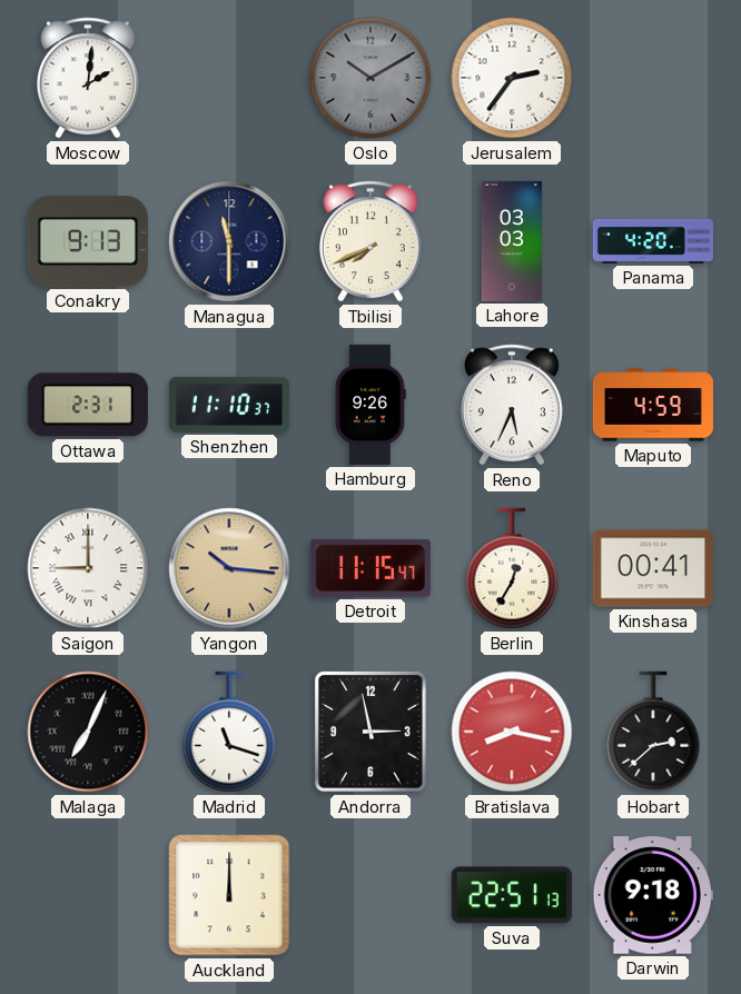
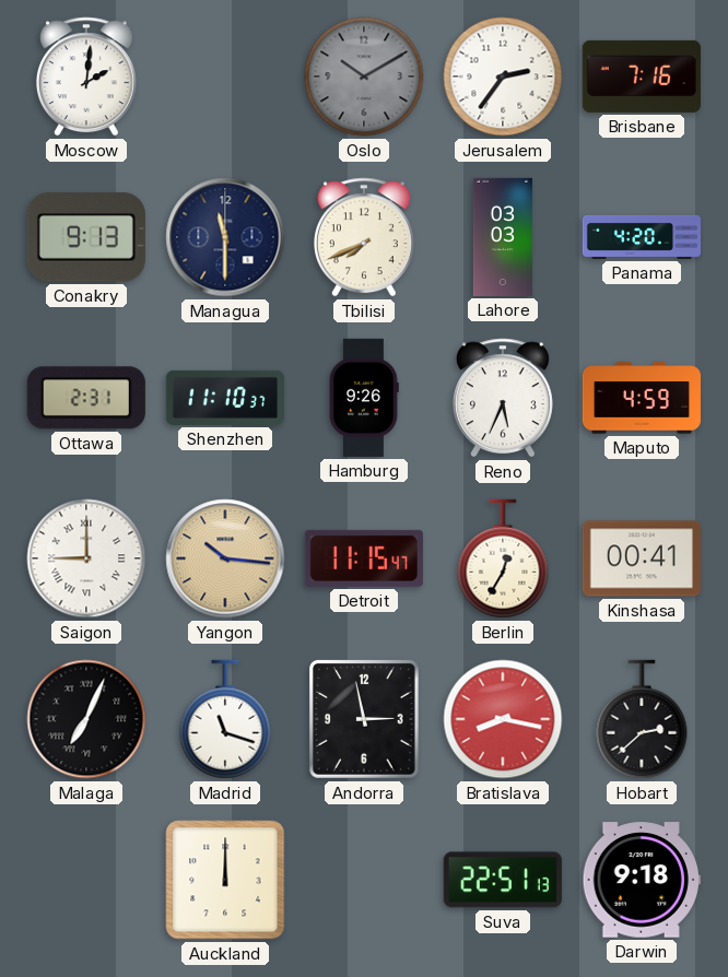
Brisbane: none -> 7:16
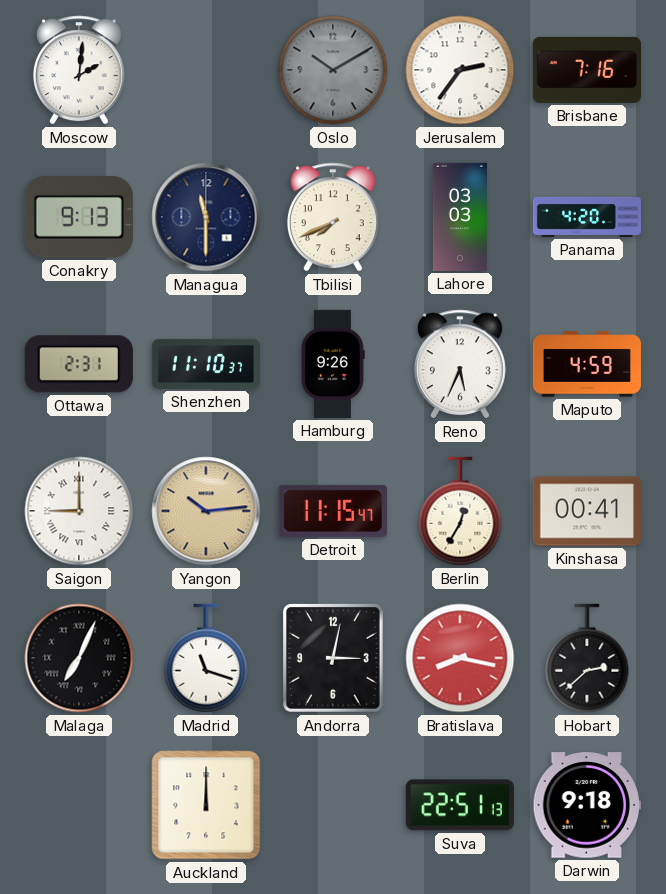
Yangon: 10:16 -> 10:14
Andorra: 2:58 -> 3:02
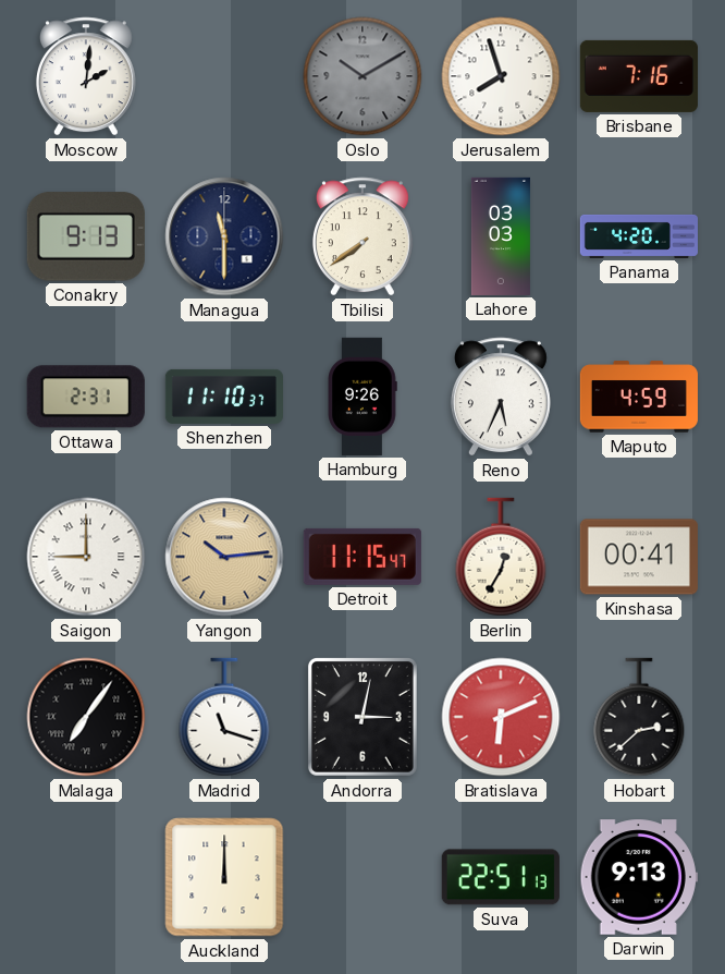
Jerusalem: 2:36 -> 7:57
Tbilisi: 7:41 -> 7:39
Malaga: 7:04 -> 7:06
Bratislava: 8:17 -> 6:11
Darwin: 9:18 -> 9:13
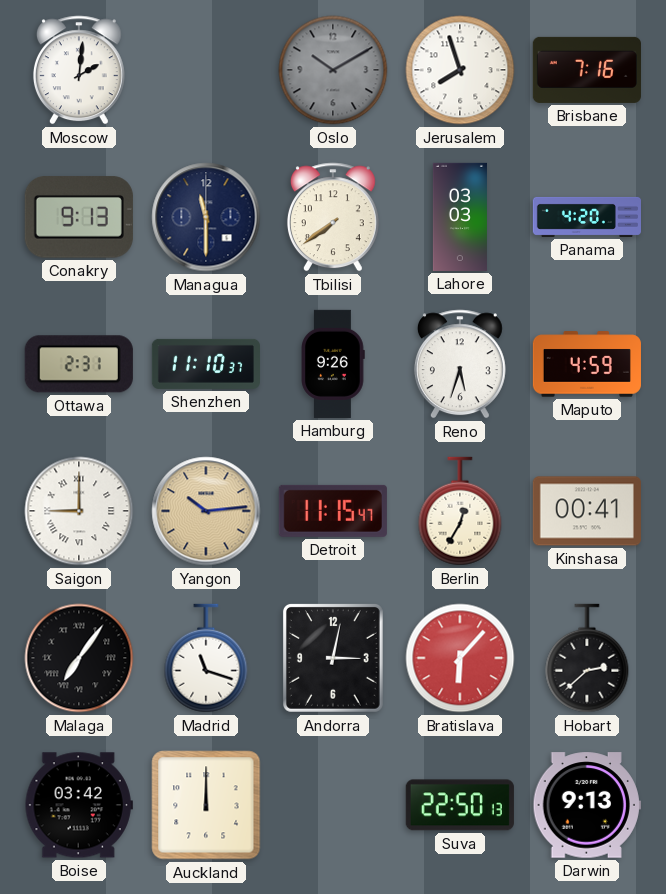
Reno: 5:34 -> 5:33
Bratislava: 6:11 -> 6:07
Boise: none -> 03:42
Suva: 22:51 -> 22:50
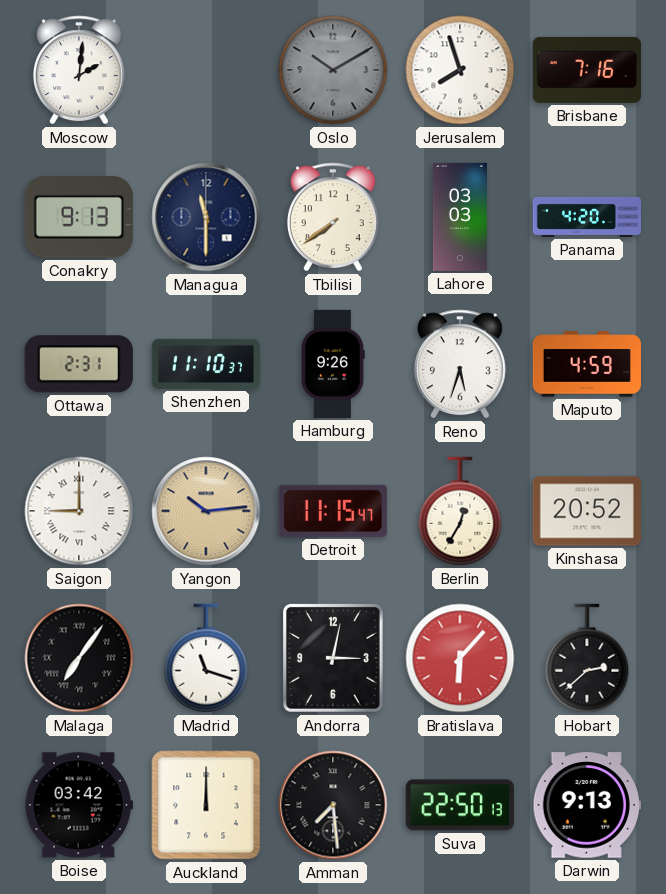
Kinshasa: 00:41 -> 20:52
Amman: none -> 7:29
